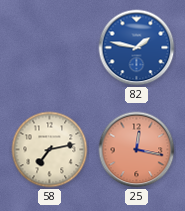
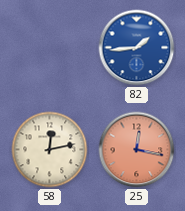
82: 1:47 -> 1:44
58: 7:13 -> 12:13
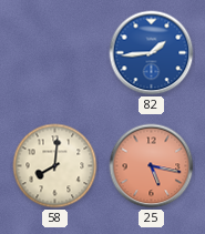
58: 12:13 -> 8:01
25: 12:17 -> 5:17
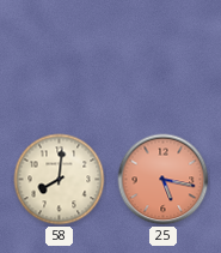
82: 1:44 -> none
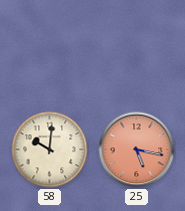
58: 8:01 -> 10:01
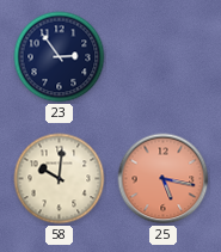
23: none -> 2:54
